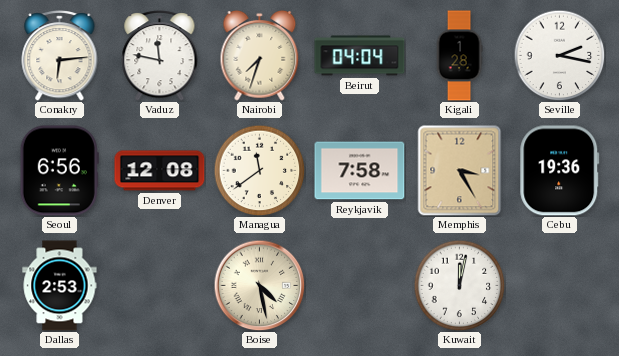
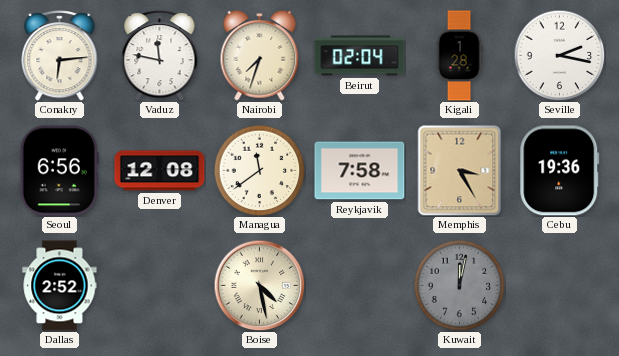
Beirut: 04:04 -> 02:04
Dallas: 2:53 -> 2:52
Kuwait dial: white -> grey
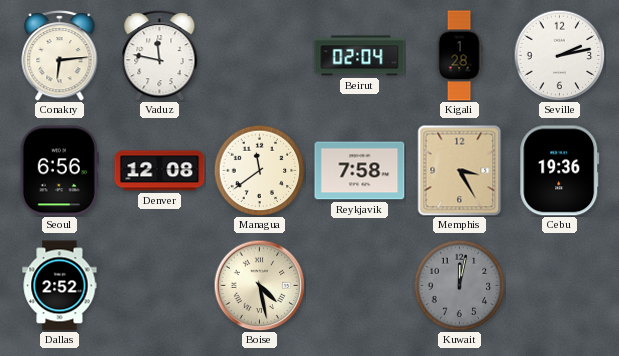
Nairobi: 7:33 -> none
Seville: 2:17 -> 2:13
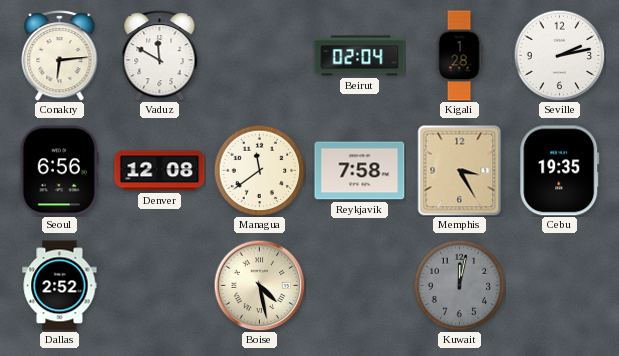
Vaduz: 11:47 -> 11:50
Cebu: 19:36 -> 19:35
